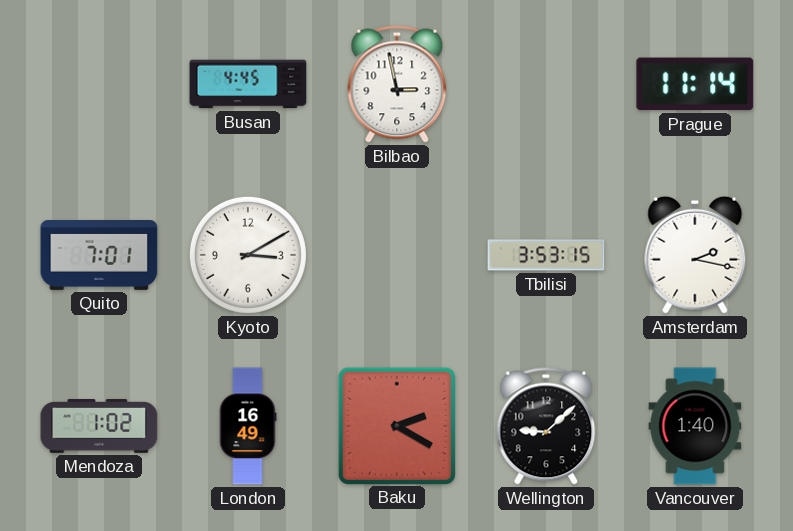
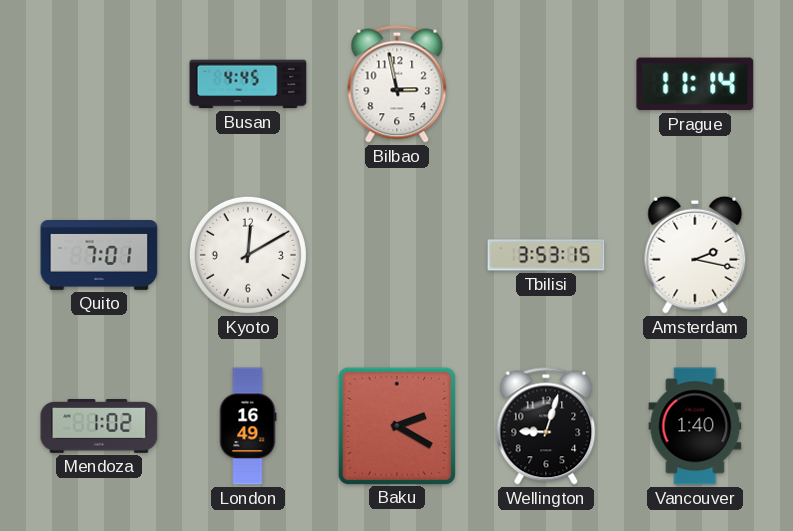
Kyoto: 3:10 -> 12:10
Wellington: 9:08 -> 9:03
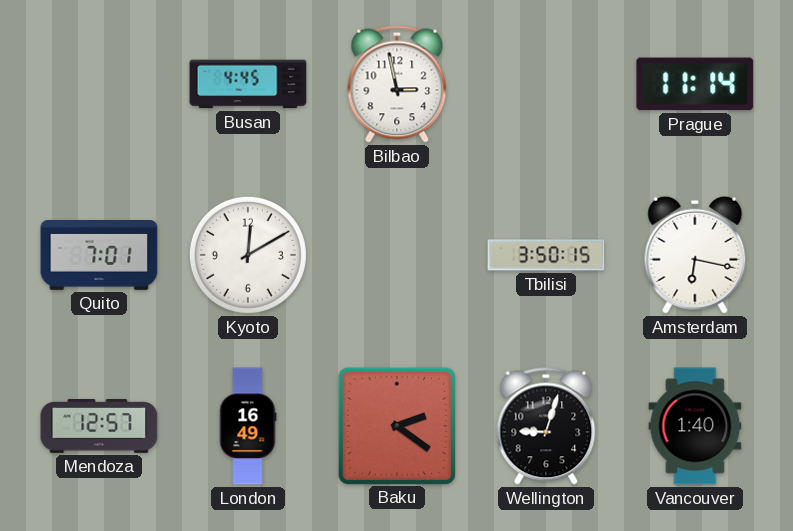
Tbilisi: 3:53 -> 3:50
Amsterdam: 2:17 -> 6:17
Mendoza: 1:02 -> 12:57
Baku: 2:20 -> 2:21
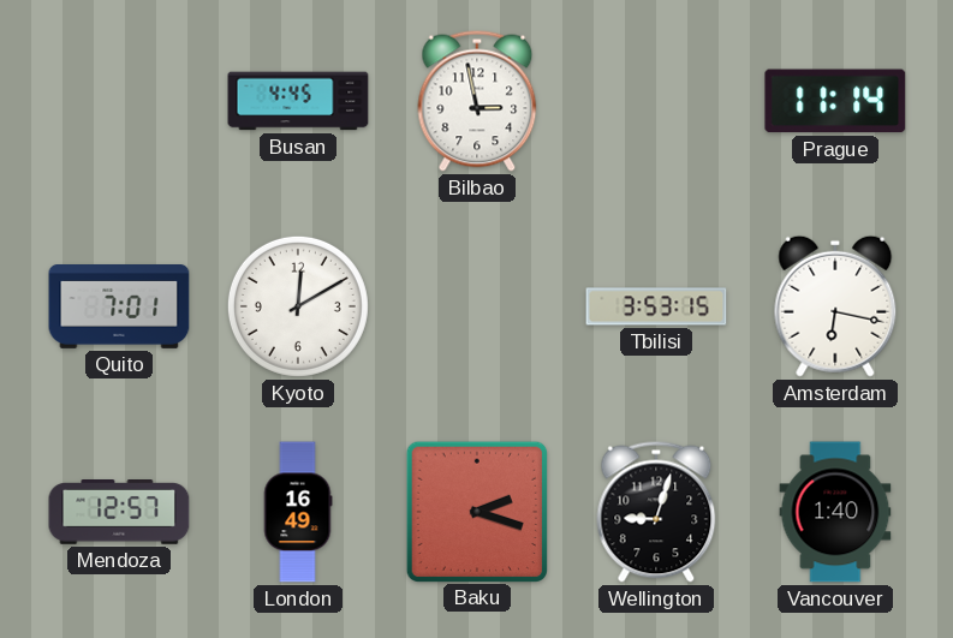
Tbilisi: 3:50 -> 3:53
Baku: 2:21 -> 2:18
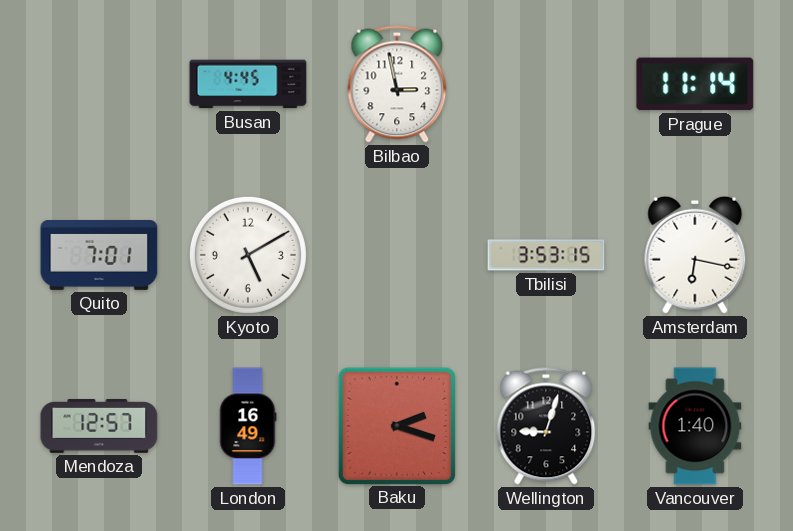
Kyoto: 12:10 -> 5:10
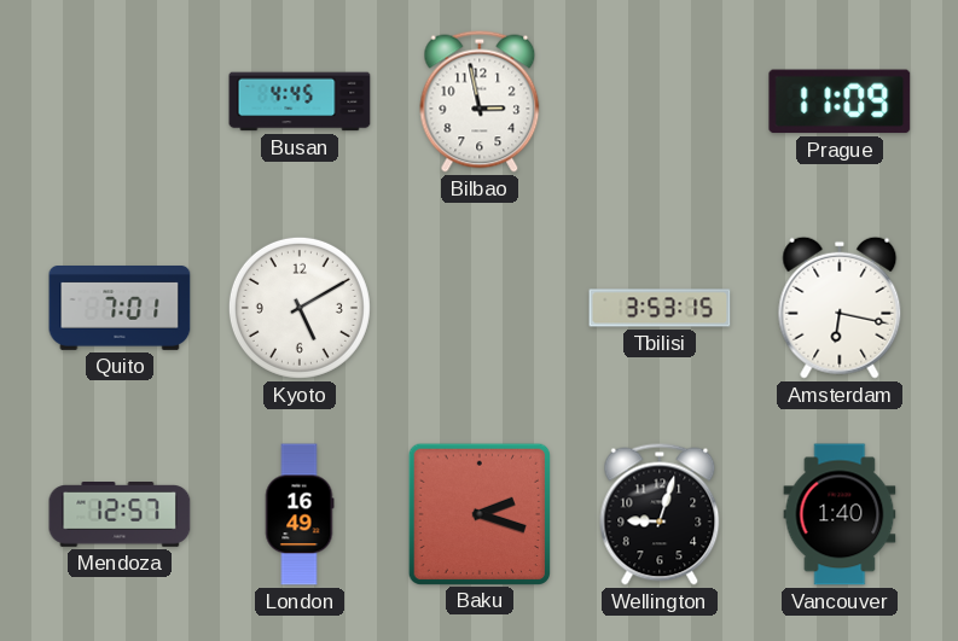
Prague: 11:14 -> 11:09
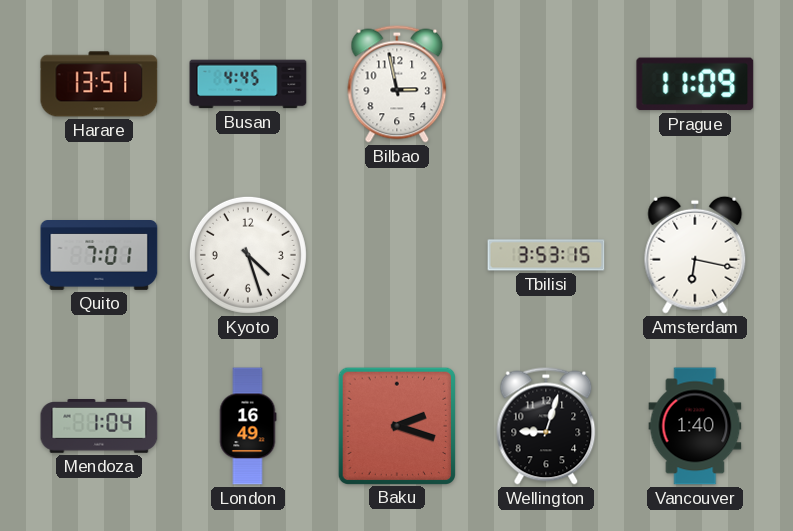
Harare: none -> 13:51
Kyoto: 5:10 -> 4:27
Mendoza: 12:57 -> 1:04
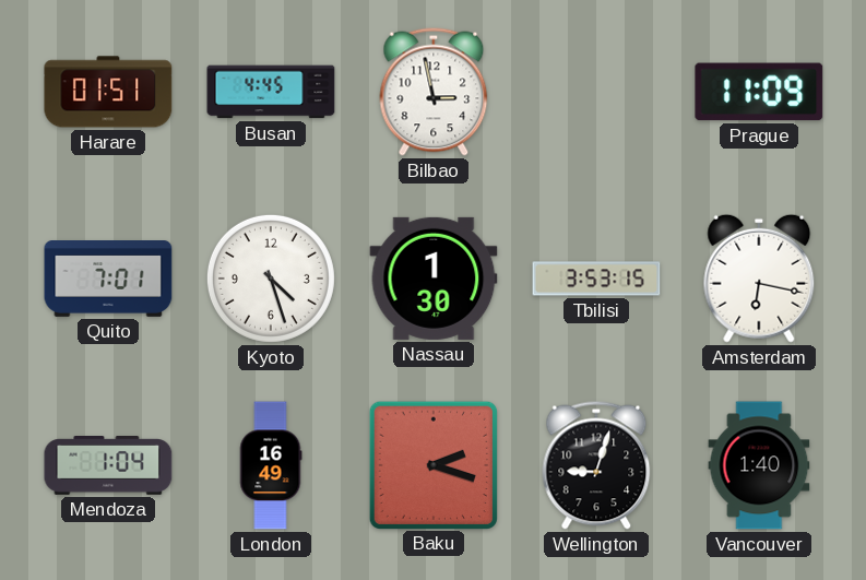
Harare: 13:51 -> 01:51
Nassau: none -> 1:30
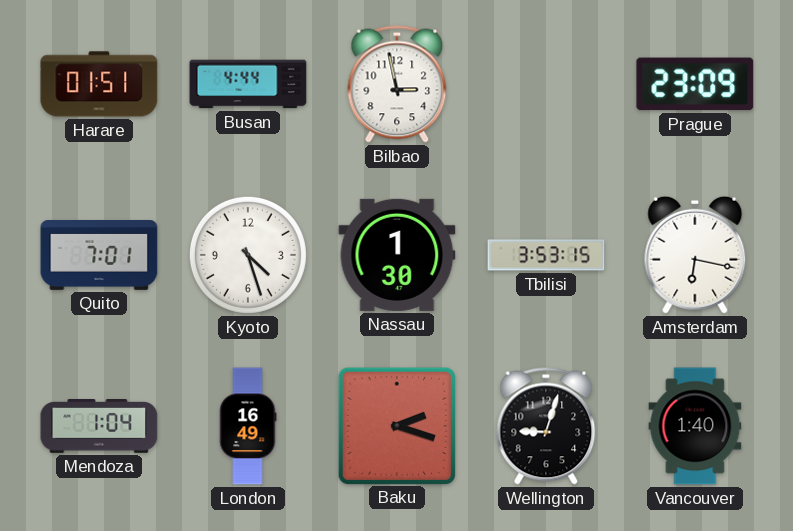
Busan: 4:45 -> 4:44
Prague: 11:09 -> 23:09
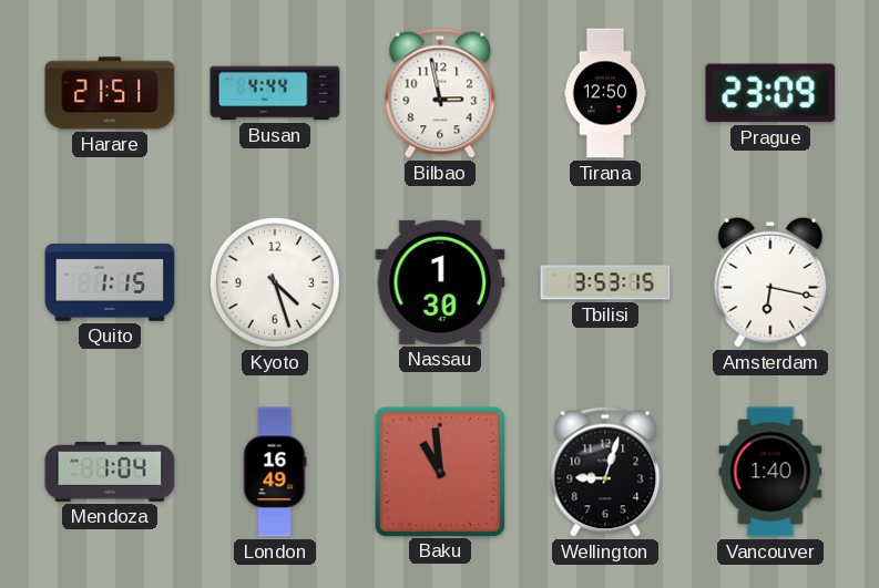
Harare: 01:51 -> 21:51
Tirana: none -> 12:50
Quito: 7:01 -> 1:15
Baku: 2:18 -> 10:59
